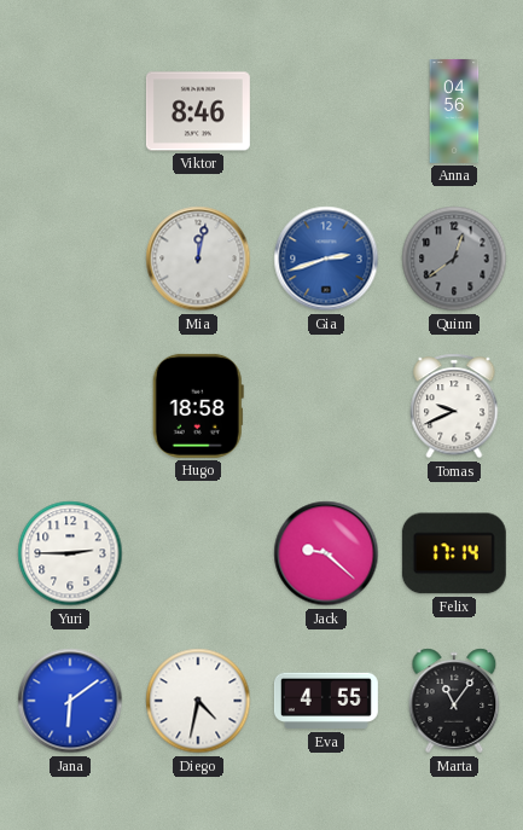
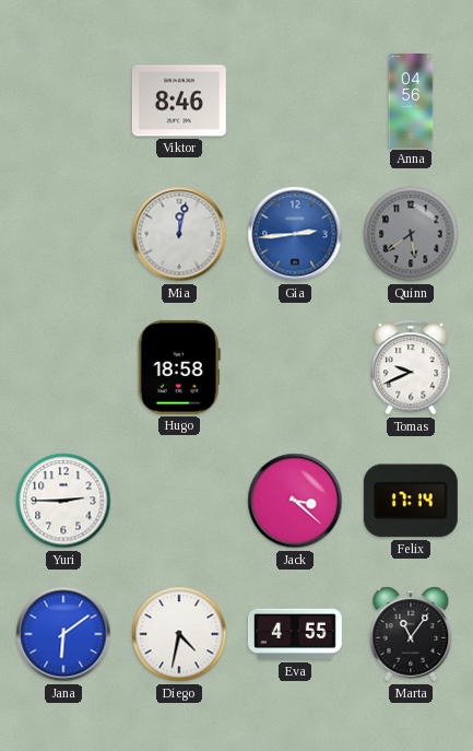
Gia: 2:42 -> 2:44
Quinn: 12:39 -> 5:39
Jack: 9:22 -> 3:22
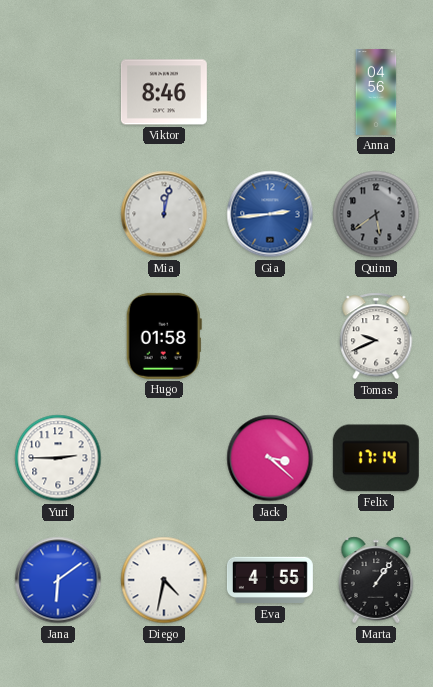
Hugo: 18:58 -> 01:58
Marta: 11:06 -> 1:06
